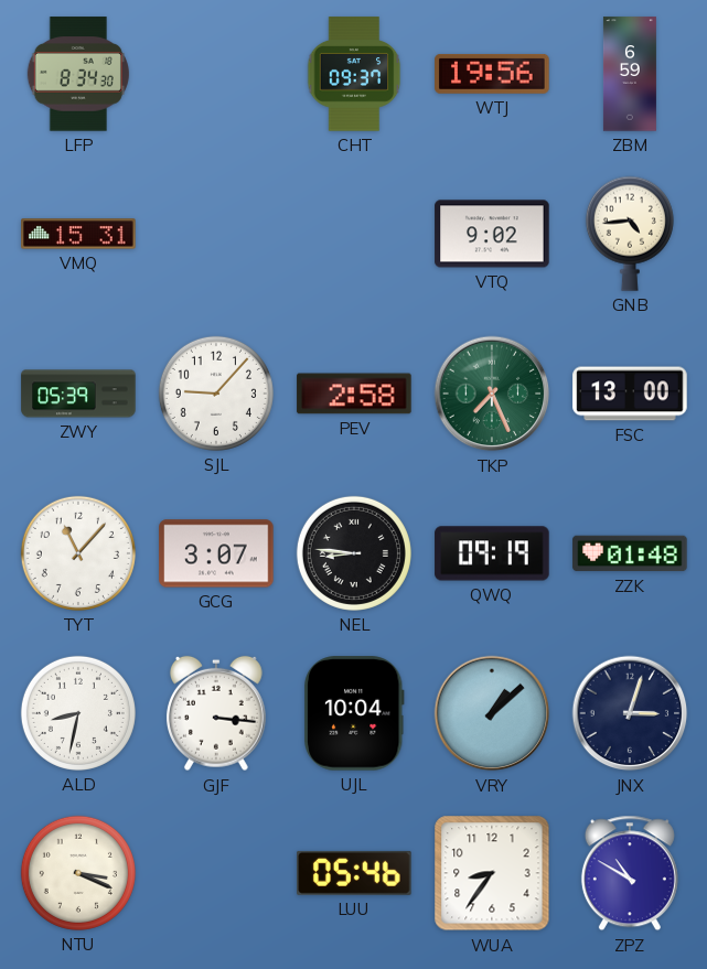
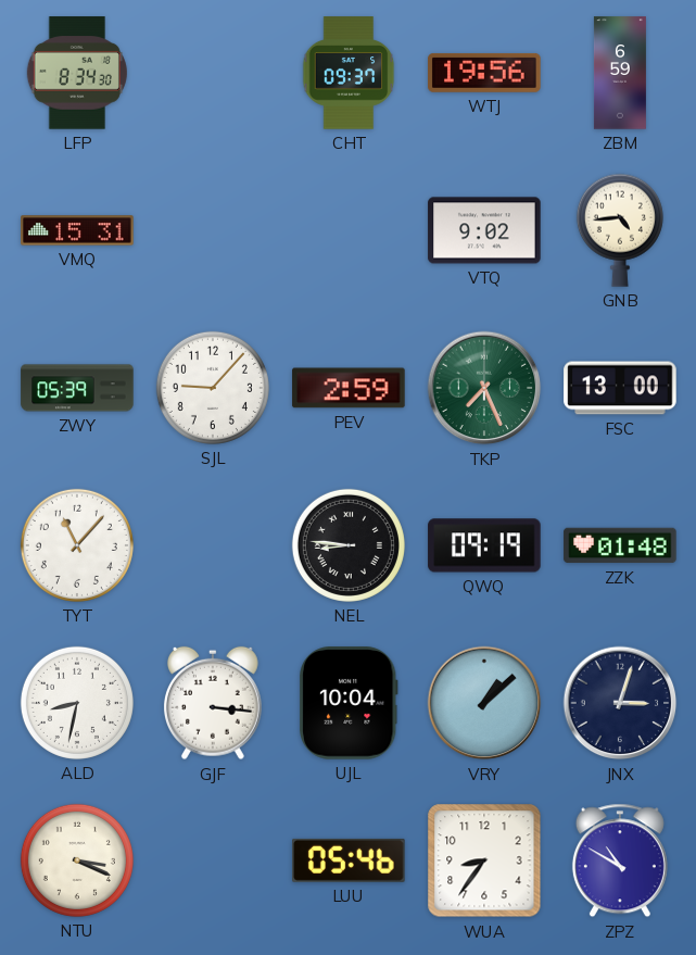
PEV: 2:58 -> 2:59
GCG: 3:07 -> none
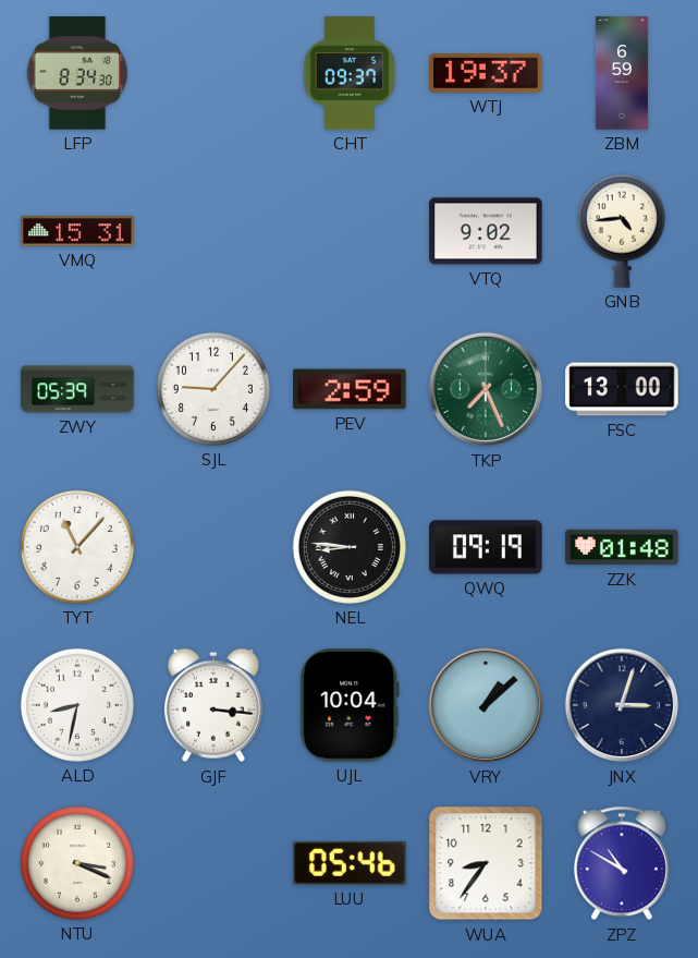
WTJ: 19:56 -> 19:37
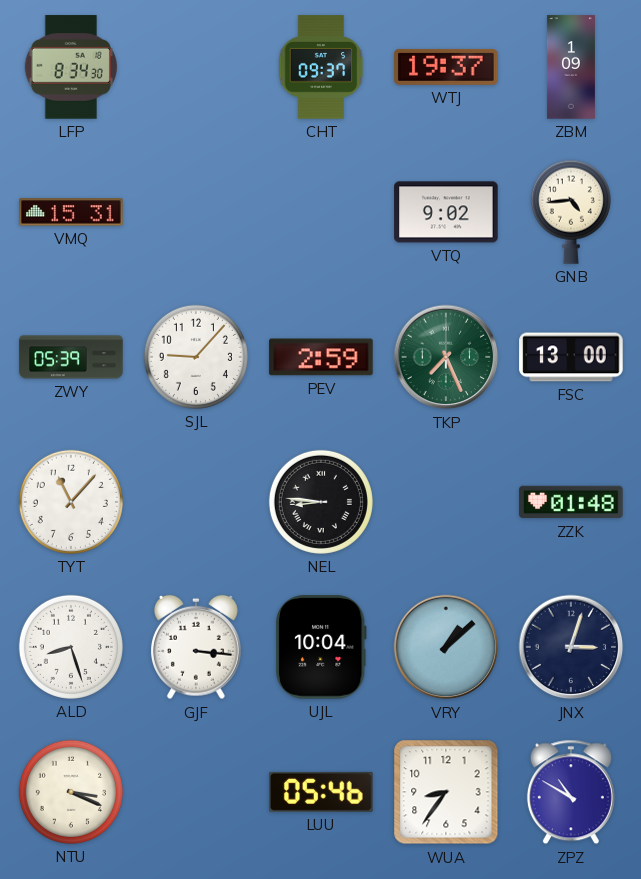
ZBM: 6:59 -> 1:09
QWQ: 09:19 -> none
ALD: 8:32 -> 8:27
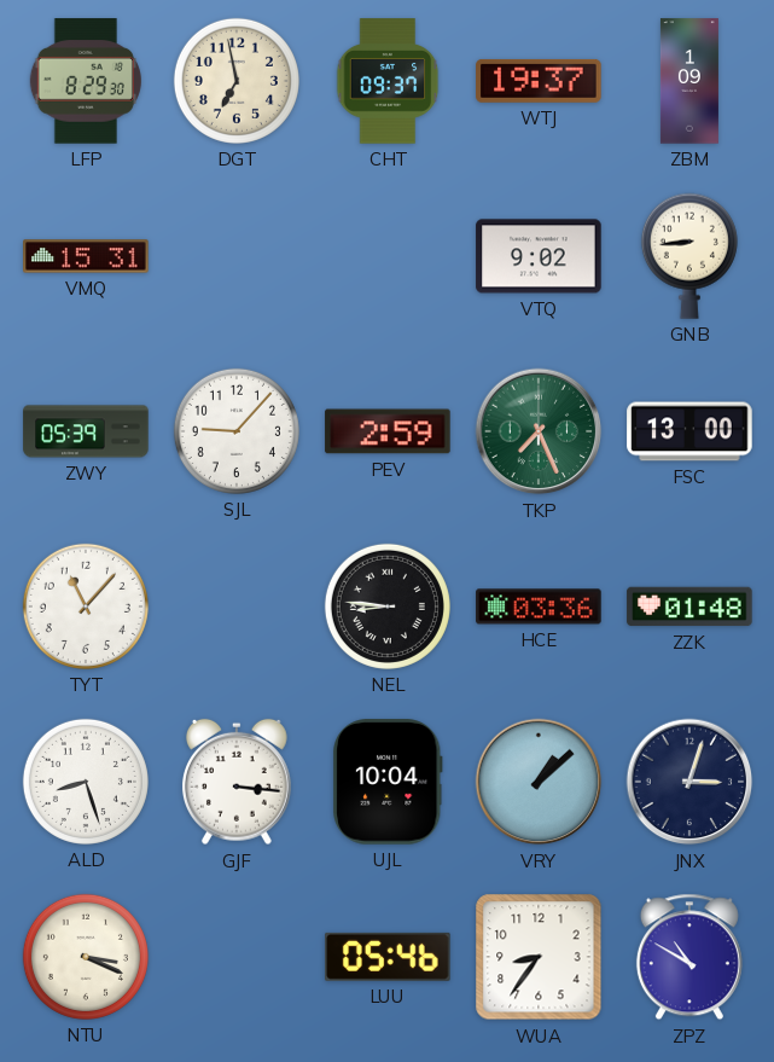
LFP: 8:34 -> 8:29
DGT: none -> 6:58
GNB: 4:44 -> 8:44
HCE: none -> 03:36
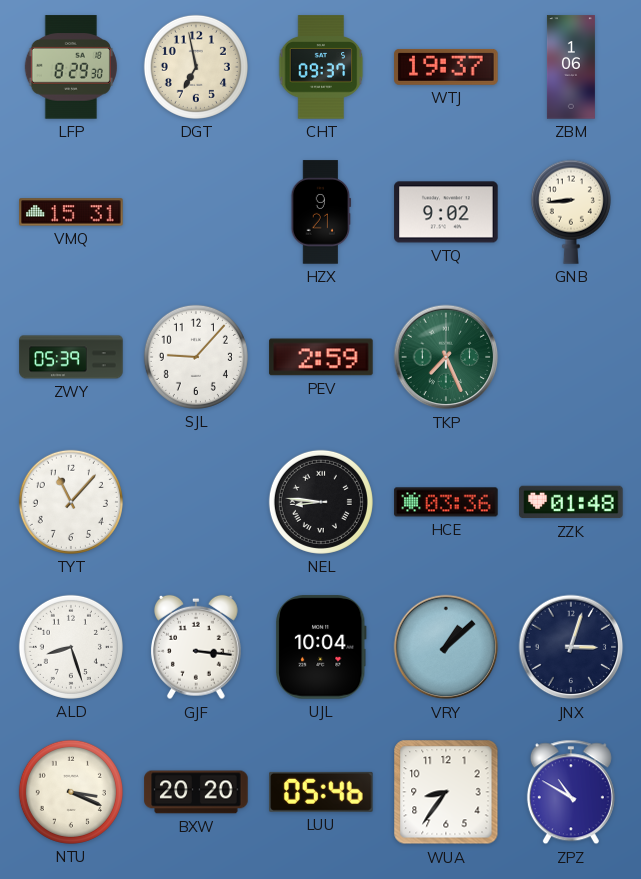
ZBM: 1:09 -> 1:06
HZX: none -> 9:21
FSC: 13:00 -> none
BXW: none -> 20:20
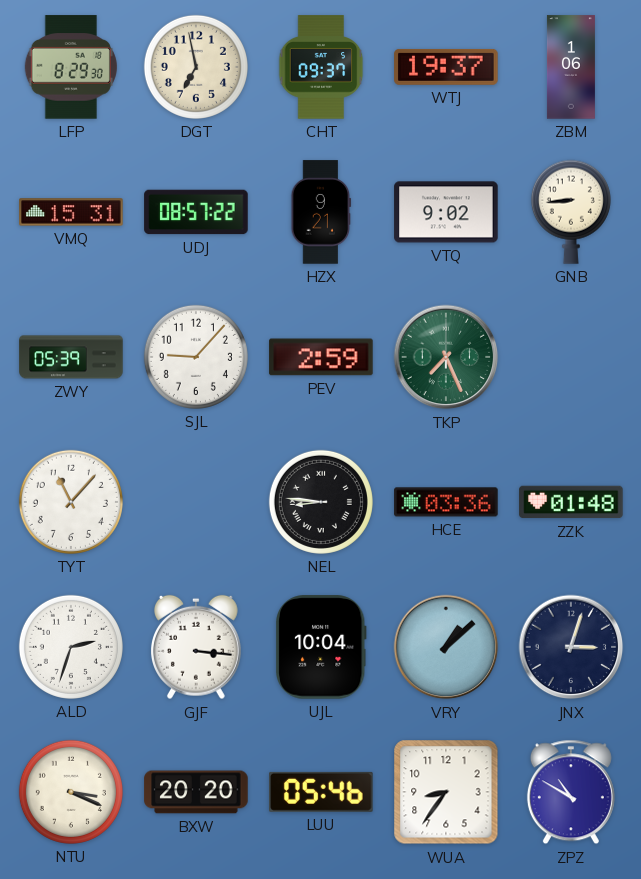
UDJ: none -> 08:57
ALD: 8:27 -> 2:33
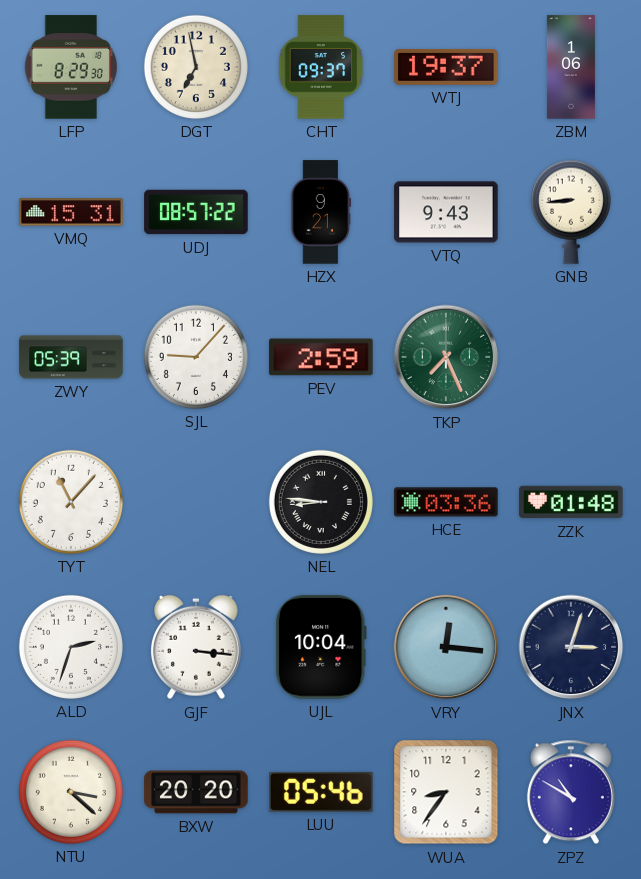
VTQ: 9:02 -> 9:43
VRY: 1:08 -> 12:16
NTU: 3:19 -> 3:22
